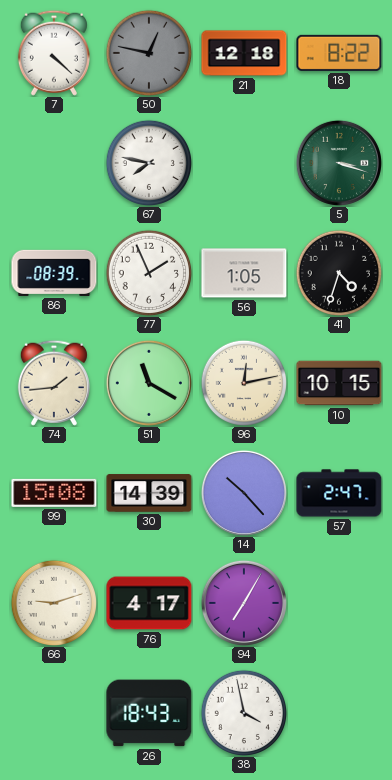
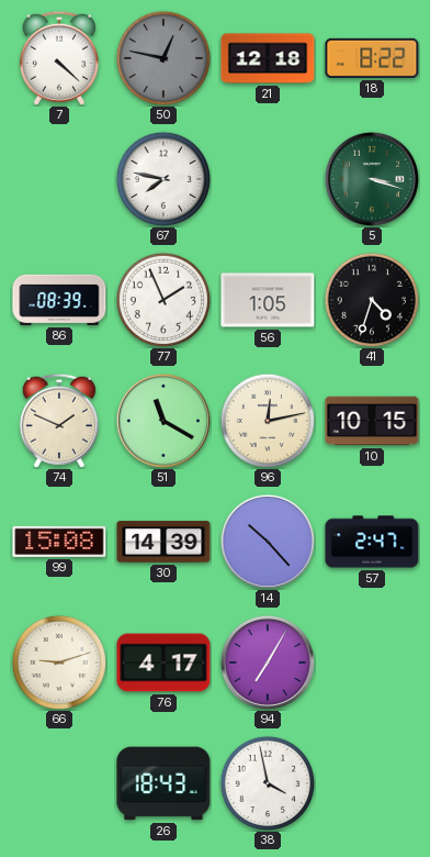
74: 1:44 -> 1:49
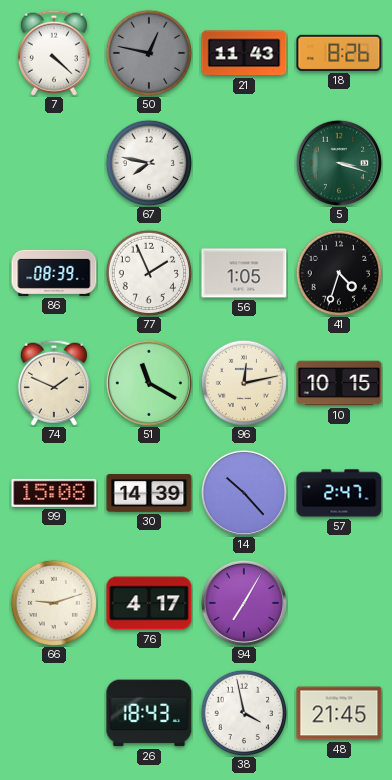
21: 12:18 -> 11:43
18: 8:22 -> 8:26
48: none -> 21:45
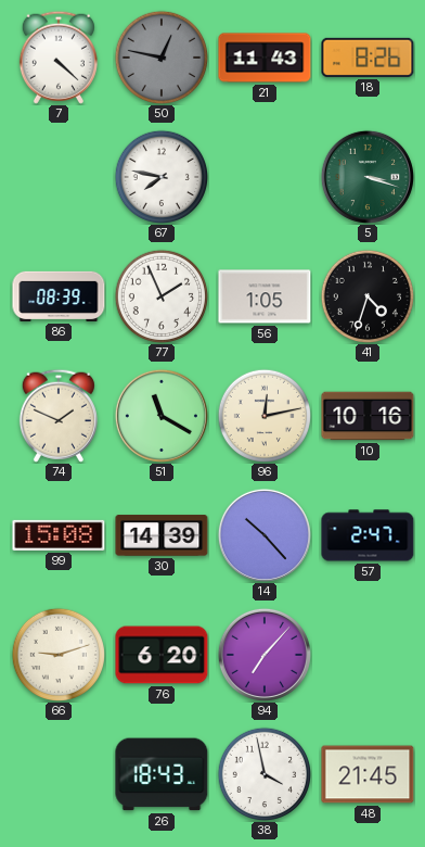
10: 10:15 -> 10:16
76: 4:17 -> 6:20
94: 7:05 -> 7:07
